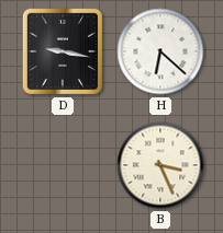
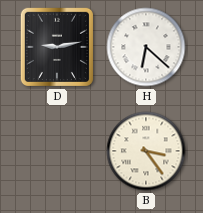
D: 9:17 -> 9:13
B: 3:26 -> 3:24
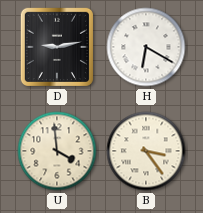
H: 6:22 -> 6:20
U: none -> 3:59
